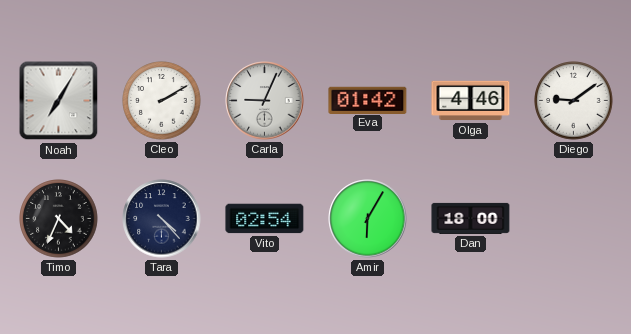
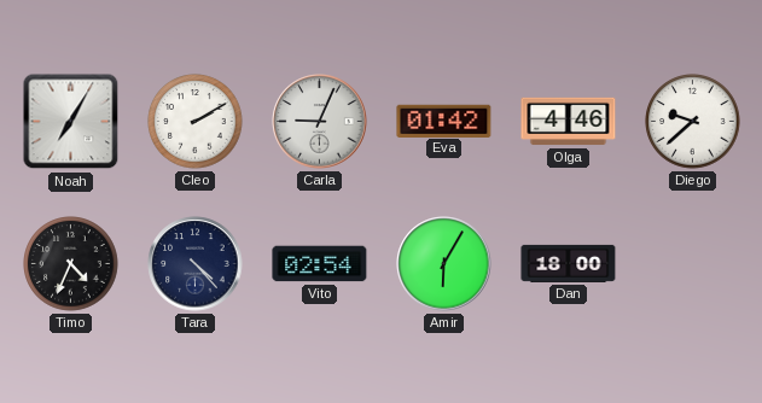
Diego: 9:09 -> 9:38
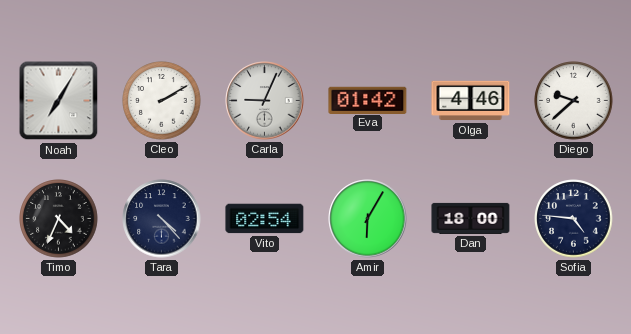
Sofia: none -> 4:46
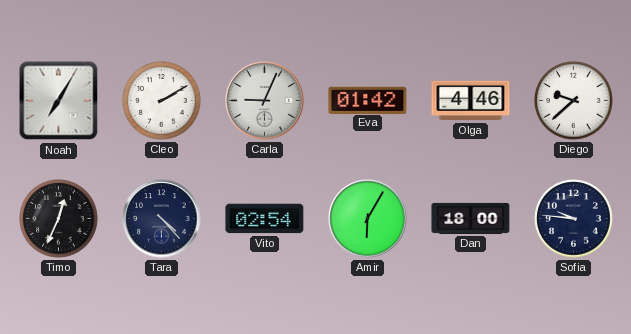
Timo: 4:34 -> 12:34
Sofia: 4:46 -> 9:46
